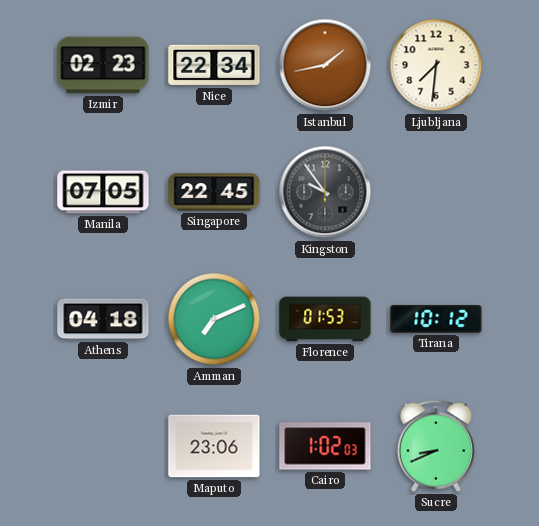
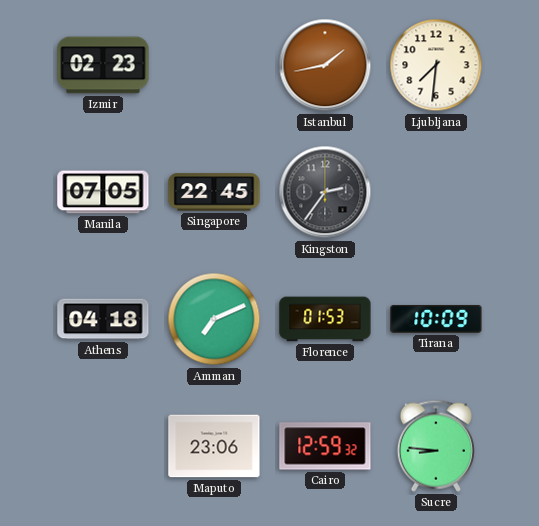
Nice: 22:34 -> none
Kingston: 9:54 -> 2:36
Tirana: 10:12 -> 10:09
Cairo: 1:02 -> 12:59
Sucre: 8:41 -> 8:46
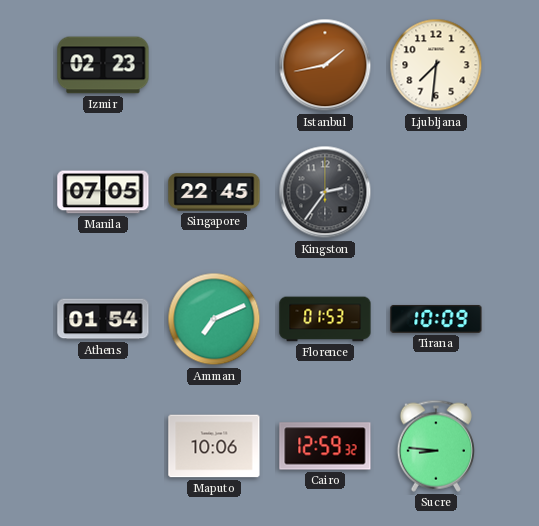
Athens: 04:18 -> 01:54
Maputo: 23:06 -> 10:06
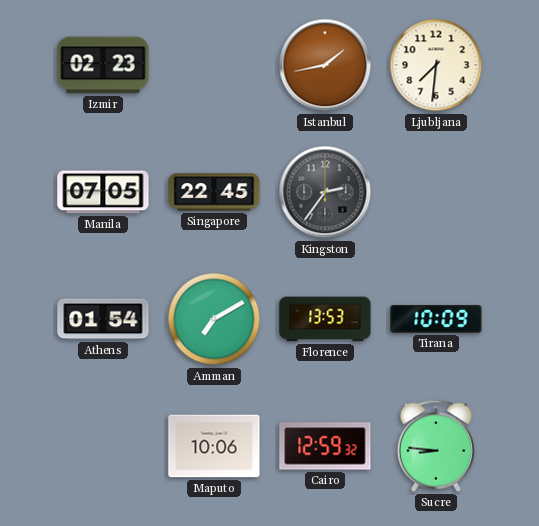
Amman: 7:11 -> 7:10
Florence: 01:53 -> 13:53
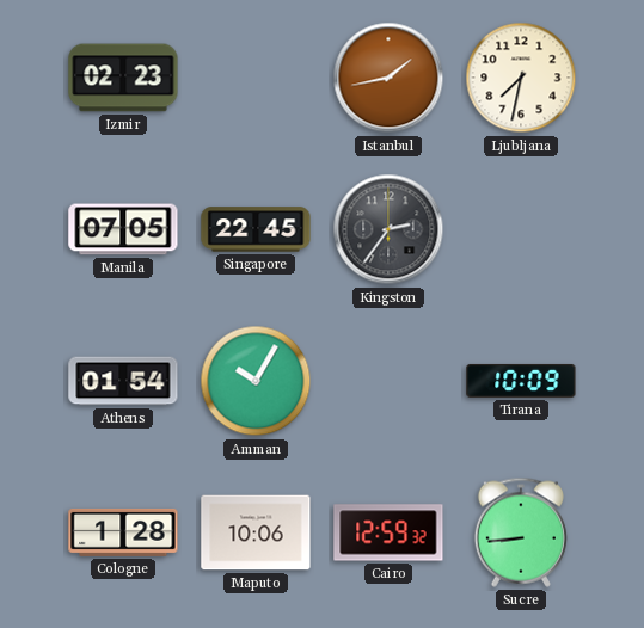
Ljubljana: 7:31 -> 7:32
Amman: 7:10 -> 10:05
Florence: 13:53 -> none
Cologne: none -> 1:28
Sucre: 8:46 -> 8:44
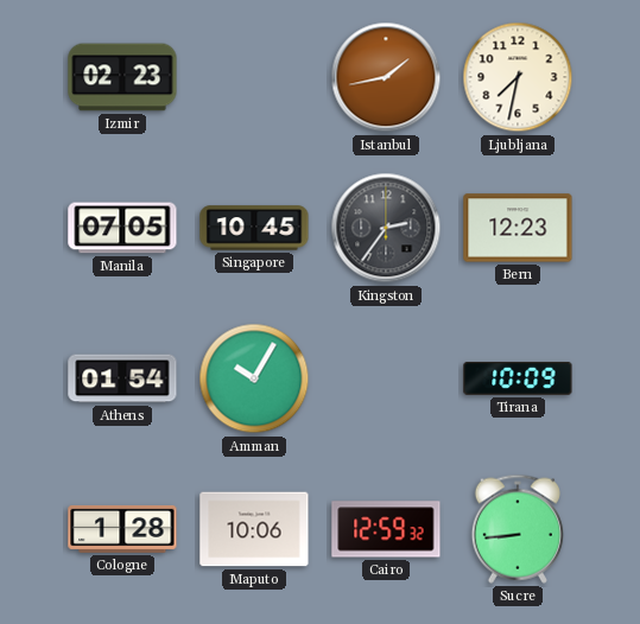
Singapore: 22:45 -> 10:45
Bern: none -> 12:23
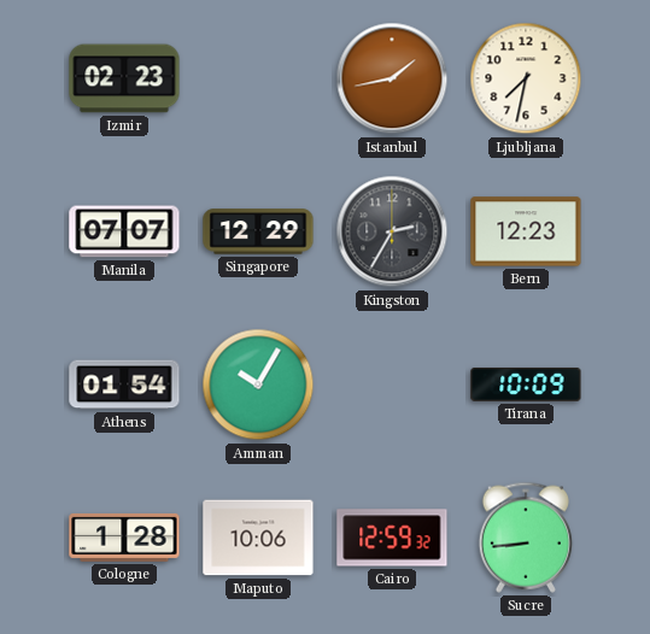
Manila: 07:05 -> 07:07
Singapore: 10:45 -> 12:29
Kingston: 2:36 -> 2:35
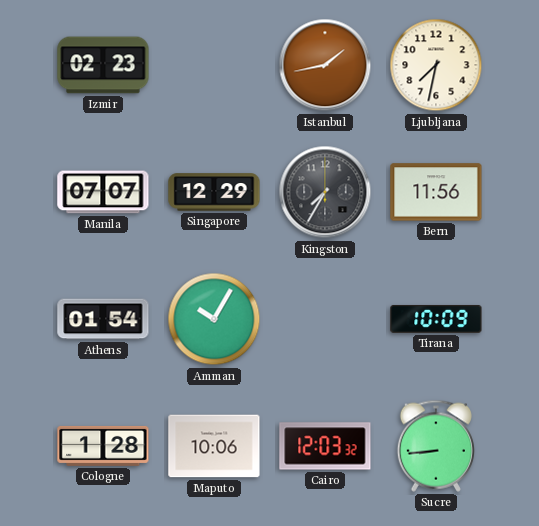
Kingston: 2:35 -> 7:35
Bern: 12:23 -> 11:56
Cairo: 12:59 -> 12:03
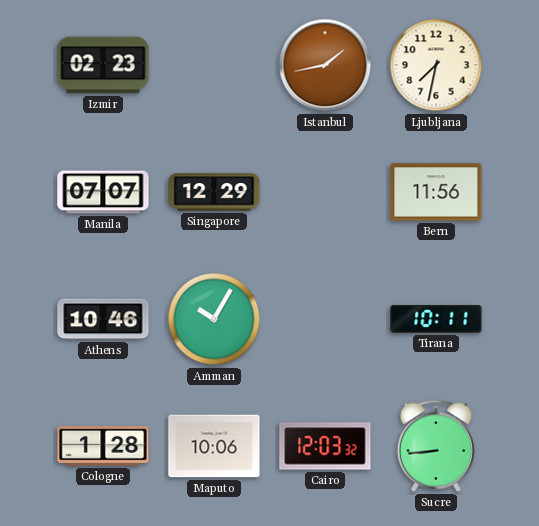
Kingston: 7:35 -> none
Athens: 01:54 -> 10:46
Tirana: 10:09 -> 10:11
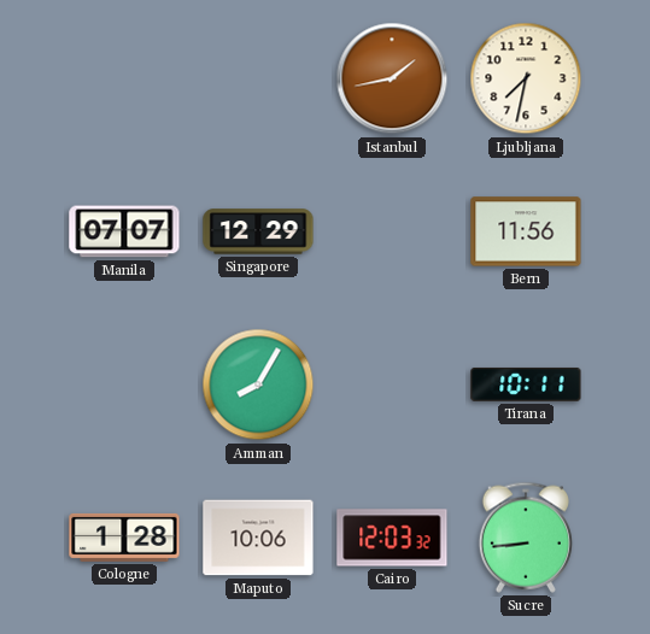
Izmir: 02:23 -> none
Athens: 10:46 -> none
Amman: 10:05 -> 8:05
